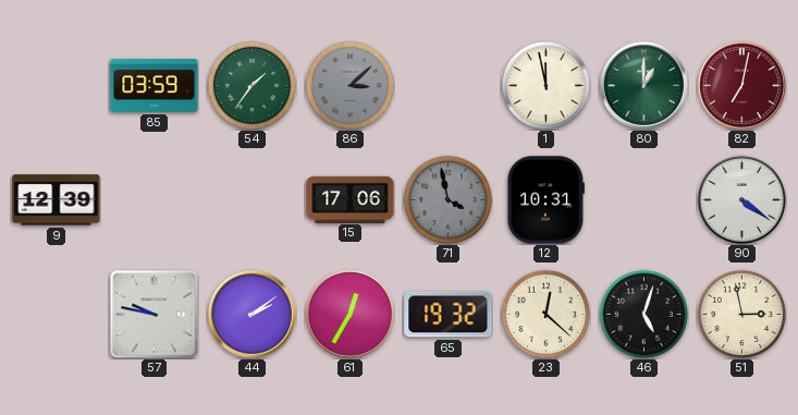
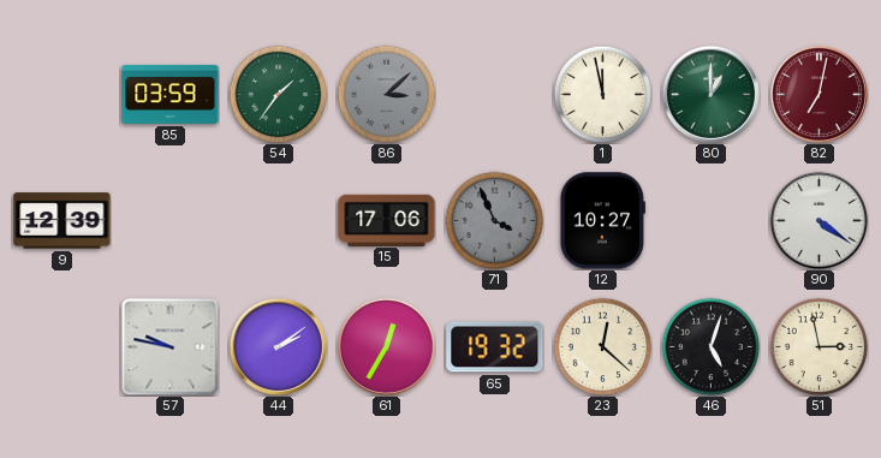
71: 3:58 -> 3:56
12: 10:31 -> 10:27
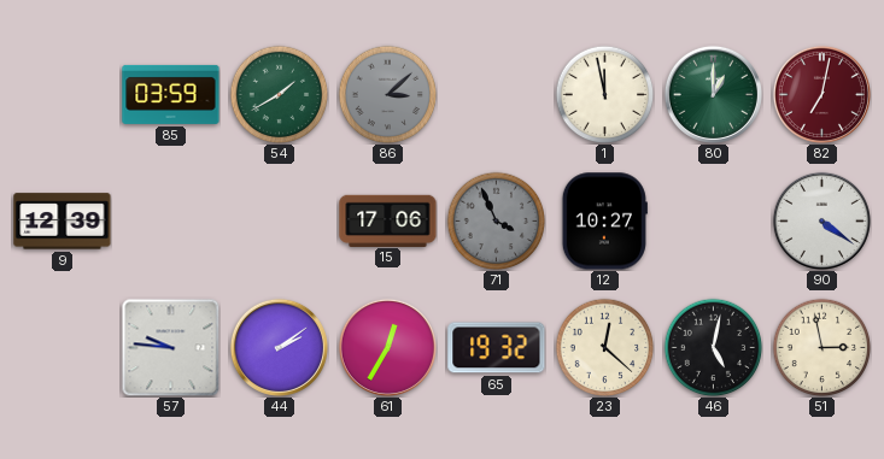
54: 1:36 -> 1:40
57: 9:47 -> 9:46
46: 5:03 -> 5:02
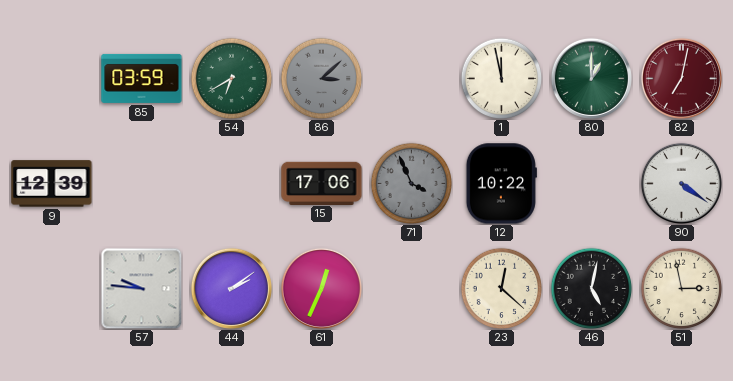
54: 1:40 -> 6:40
12: 10:27 -> 10:22
61: 12:35 -> 12:34
65: 19:32 -> none
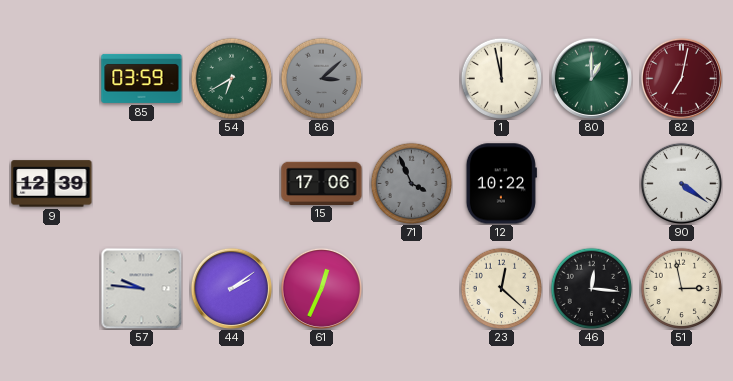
46: 5:02 -> 12:16
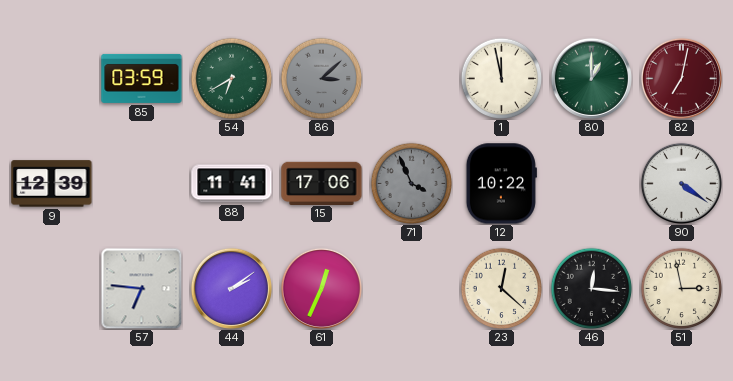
88: none -> 11:41
57: 9:46 -> 6:46
